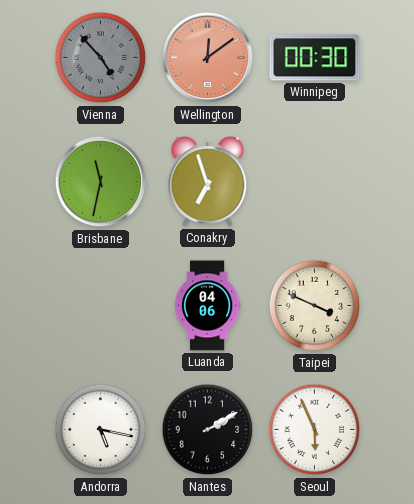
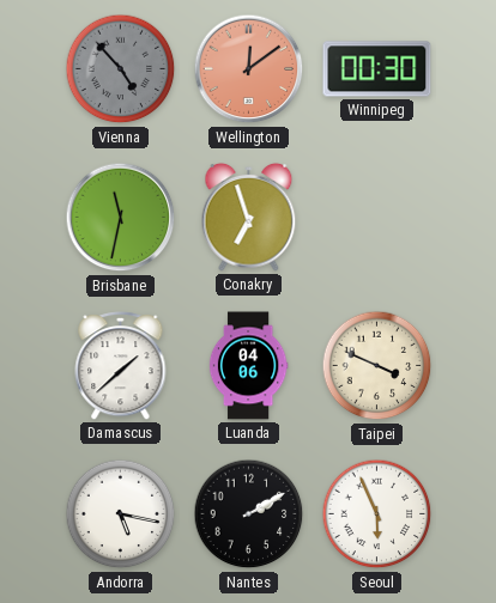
Damascus: none -> 1:38
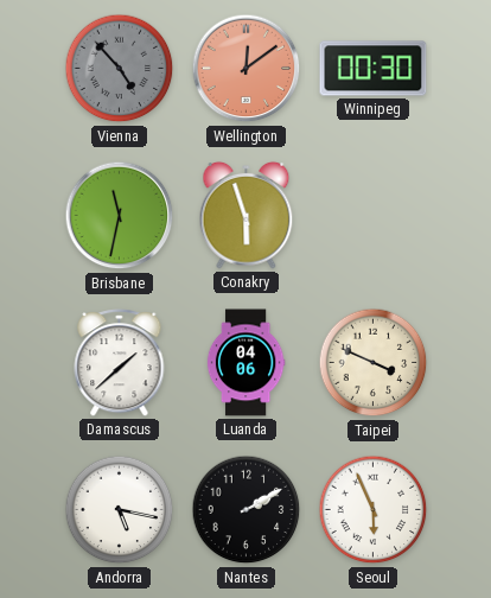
Conakry: 6:57 -> 5:57
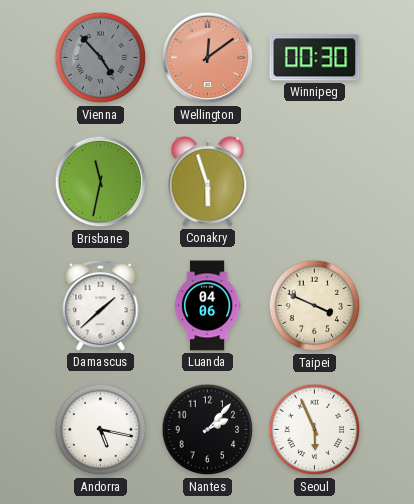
Nantes: 2:10 -> 2:07
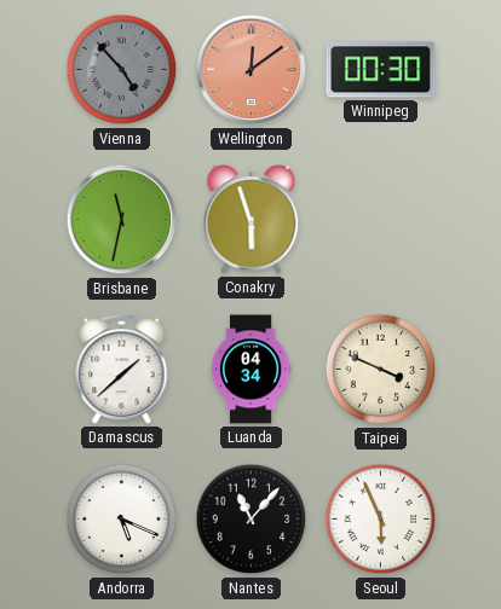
Luanda: 04:06 -> 04:34
Andorra: 5:17 -> 5:19
Nantes: 2:07 -> 11:07
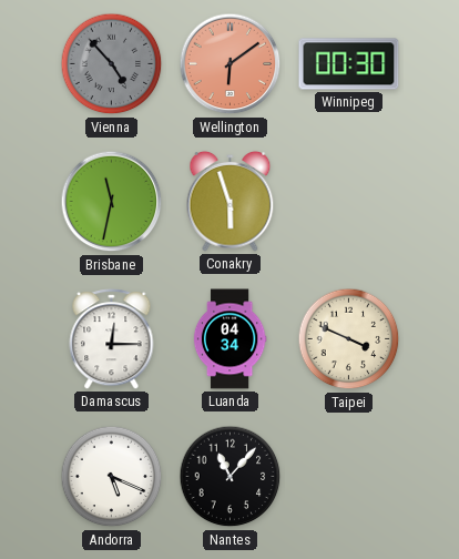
Wellington: 12:09 -> 6:09
Damascus: 1:38 -> 12:15
Seoul: 5:56 -> none
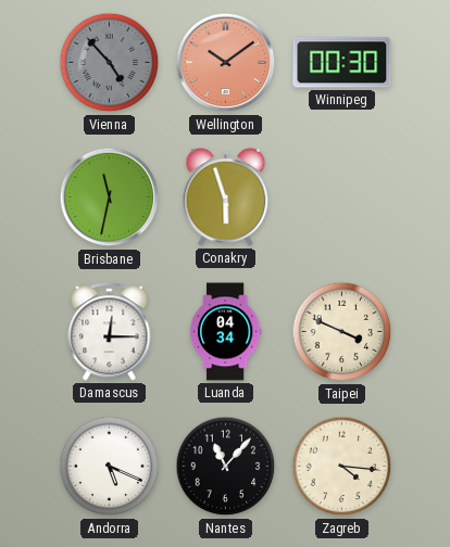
Wellington: 6:09 -> 10:09
Zagreb: none -> 4:16
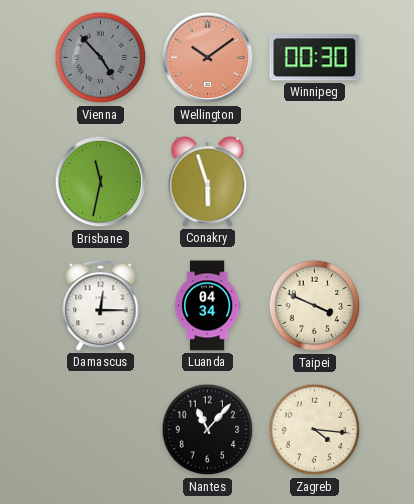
Andorra: 5:19 -> none
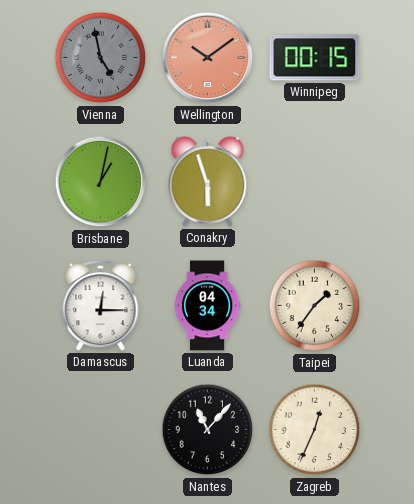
Vienna: 4:53 -> 4:58
Winnipeg: 00:30 -> 00:15
Brisbane: 11:32 -> 1:02
Taipei: 3:49 -> 1:36
Zagreb: 4:16 -> 12:34
